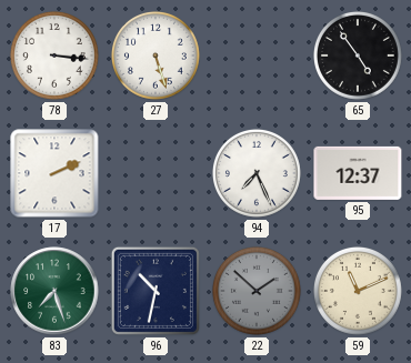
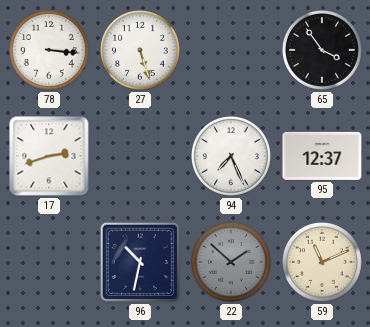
65: 4:54 -> 3:54
17: 2:11 -> 2:42
83: 7:27 -> none
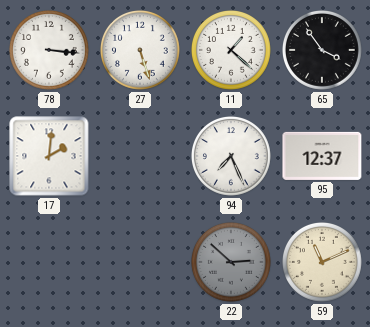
11: none -> 1:22
17: 2:42 -> 2:01
96: 10:32 -> none
22: 1:52 -> 2:52
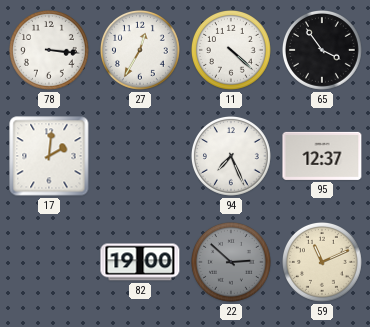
27: 5:27 -> 12:35
11: 1:22 -> 4:22
82: none -> 19:00
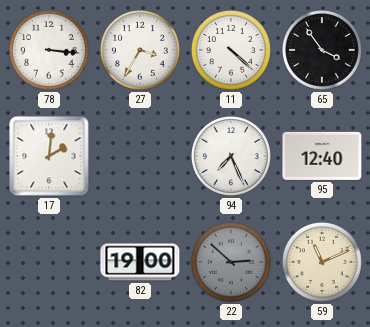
27: 12:35 -> 3:35
95: 12:37 -> 12:40
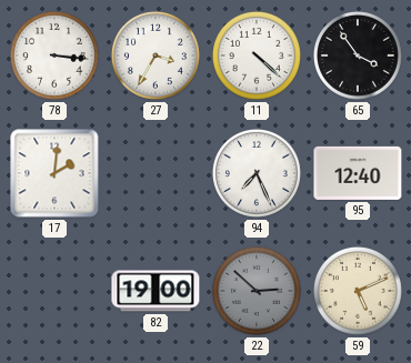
59: 11:11 -> 5:11
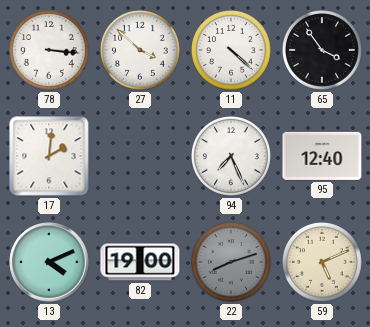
27: 3:35 -> 3:52
13: none -> 4:11
22: 2:52 -> 8:12
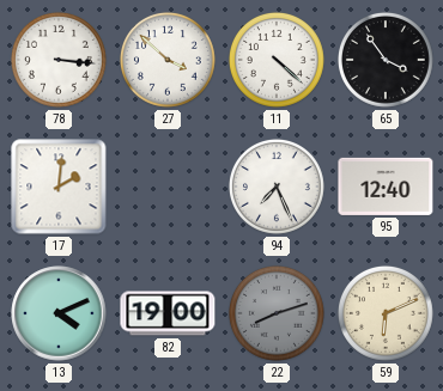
59: 5:11 -> 6:11
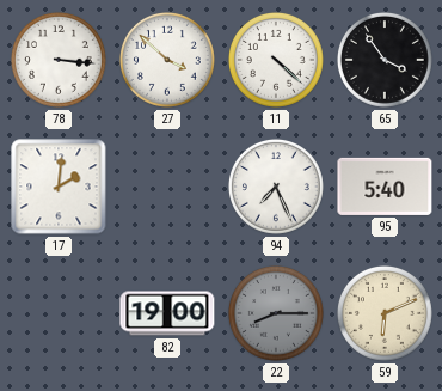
95: 12:40 -> 5:40
13: 4:11 -> none
22: 8:12 -> 8:15
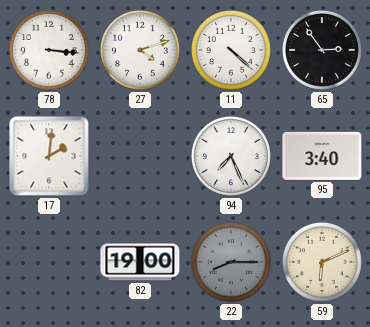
27: 3:52 -> 4:12
65: 3:54 -> 2:54
95: 5:40 -> 3:40
